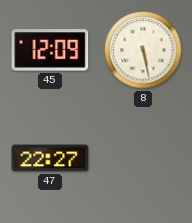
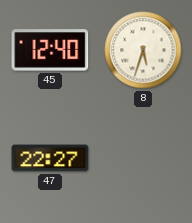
45: 12:09 -> 12:40
8: 5:28 -> 5:33
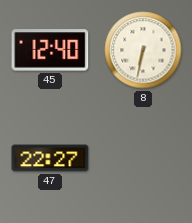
8: 5:33 -> 6:32
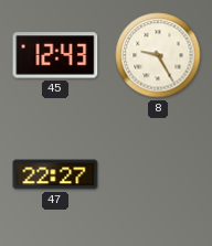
45: 12:40 -> 12:43
8: 6:32 -> 9:25
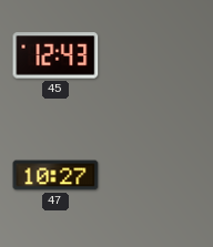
8: 9:25 -> none
47: 22:27 -> 10:27
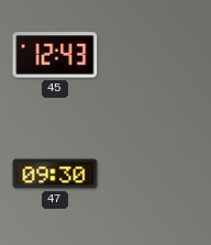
47: 10:27 -> 09:30
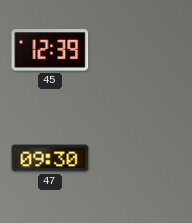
45: 12:43 -> 12:39
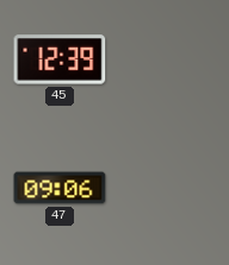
47: 09:30 -> 09:06
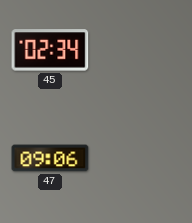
45: 12:39 -> 02:34
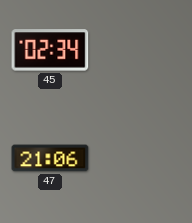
47: 09:06 -> 21:06
